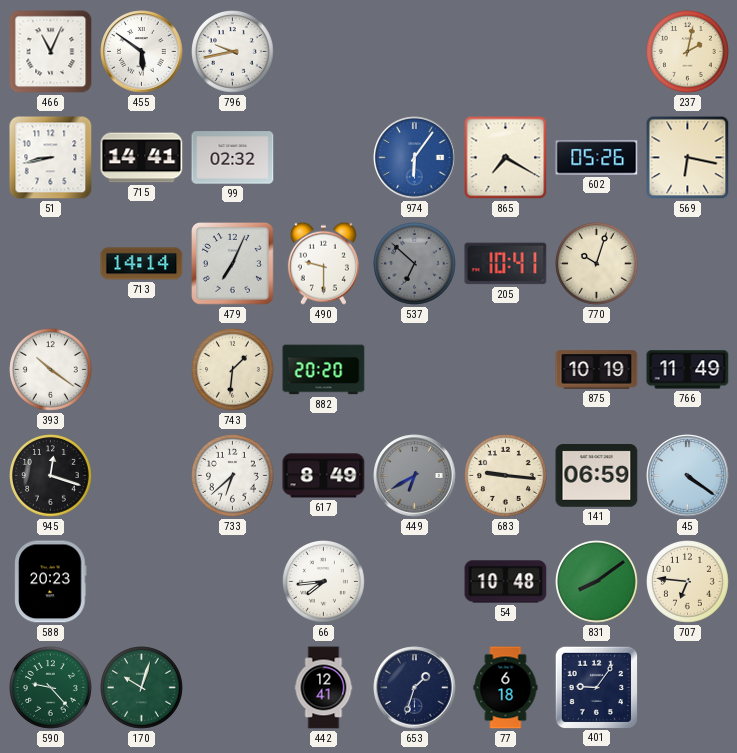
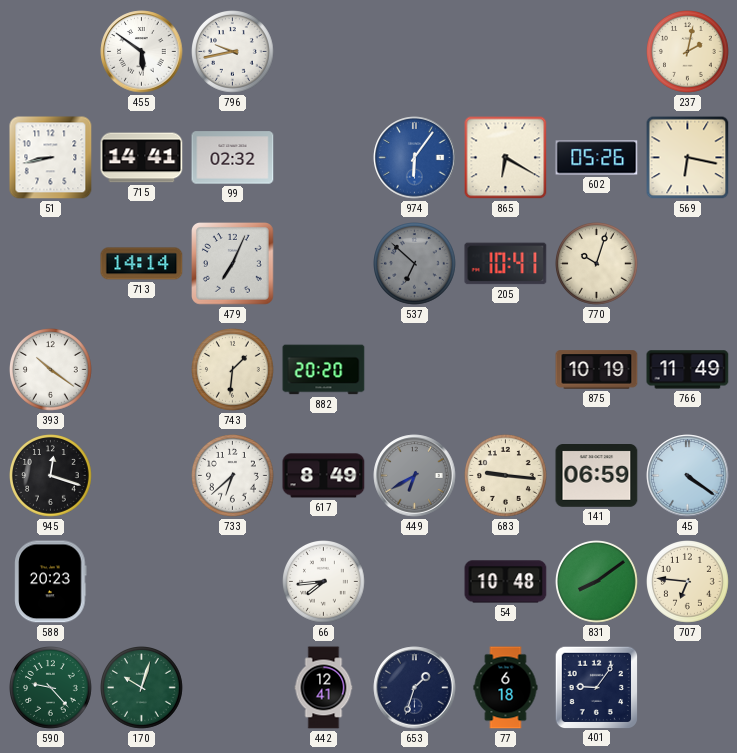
466: 11:04 -> none
865: 7:20 -> 6:20
490: 9:30 -> none
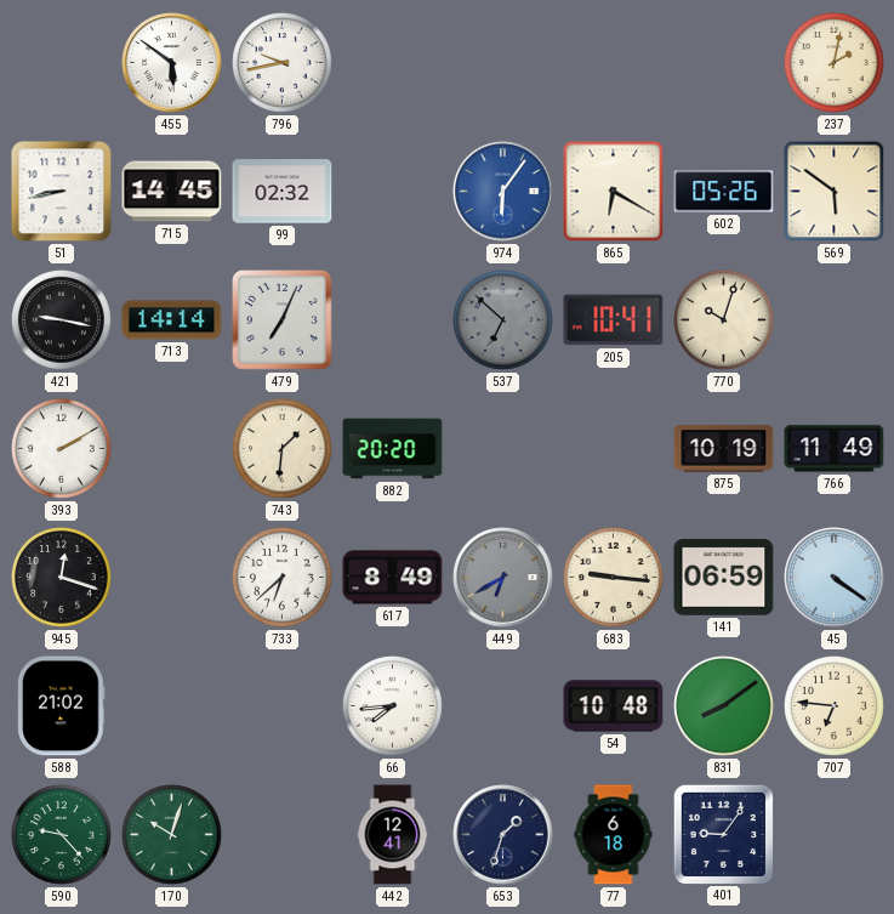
715: 14:41 -> 14:45
569: 6:17 -> 5:51
421: none -> 9:17
393: 10:21 -> 2:10
588: 20:23 -> 21:02
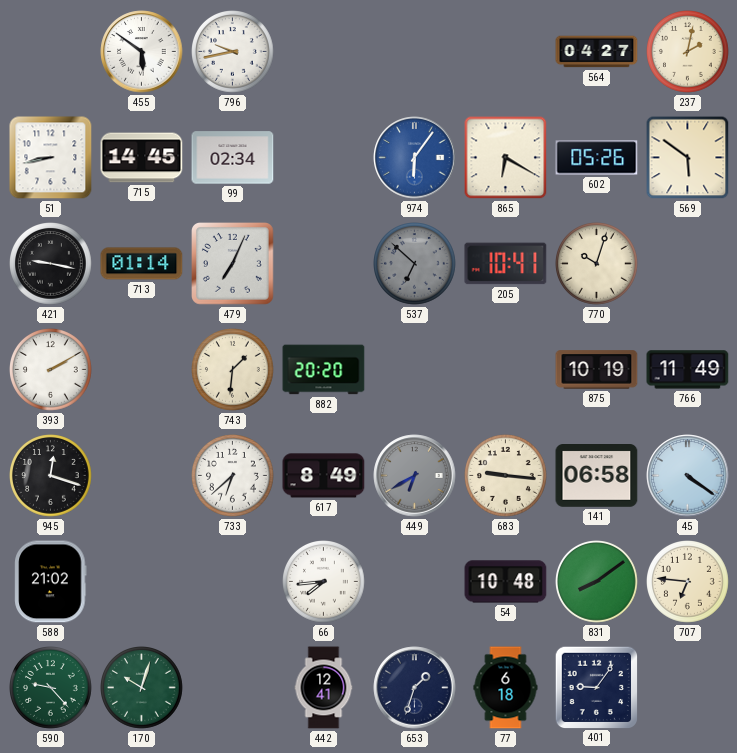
564: none -> 04:27
99: 02:32 -> 02:34
713: 14:14 -> 01:14
141: 06:59 -> 06:58
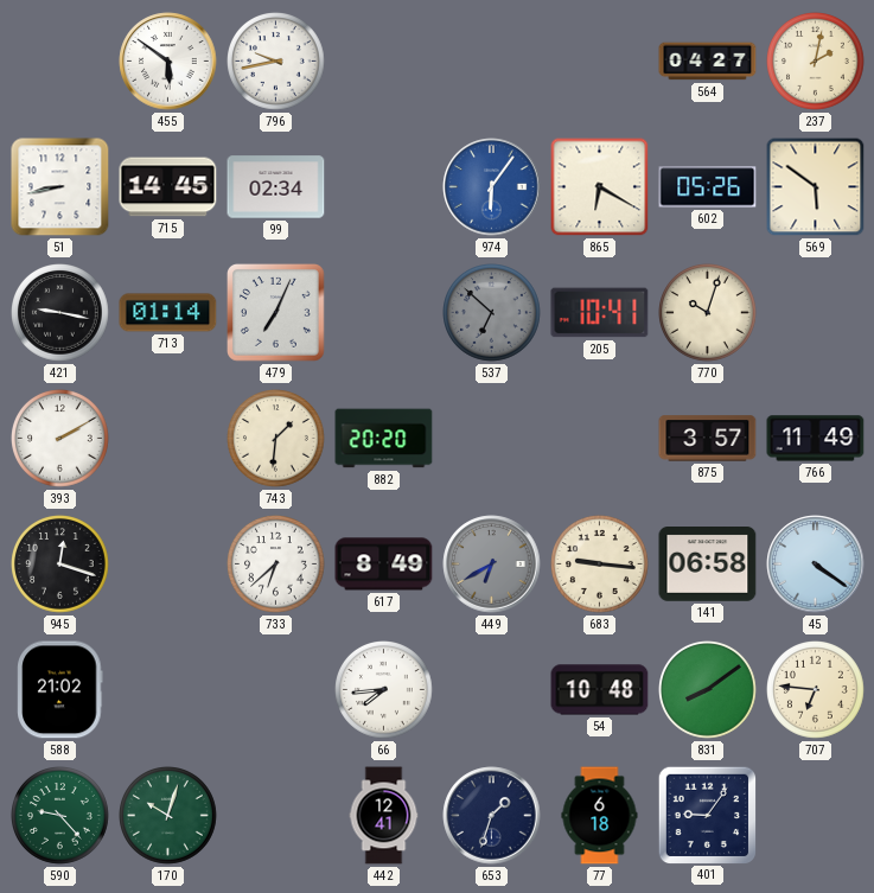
875: 10:19 -> 3:57
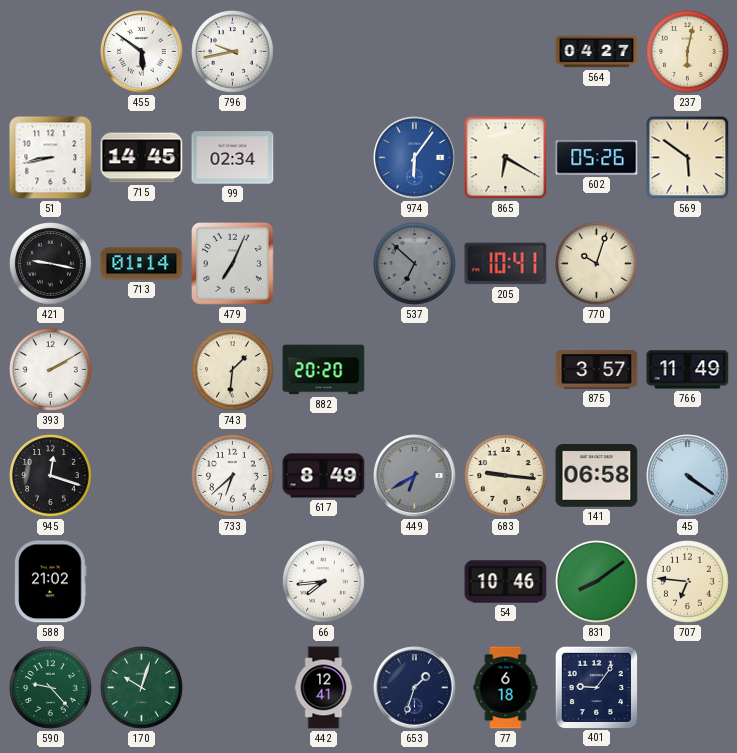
237: 2:02 -> 6:02
54: 10:48 -> 10:46
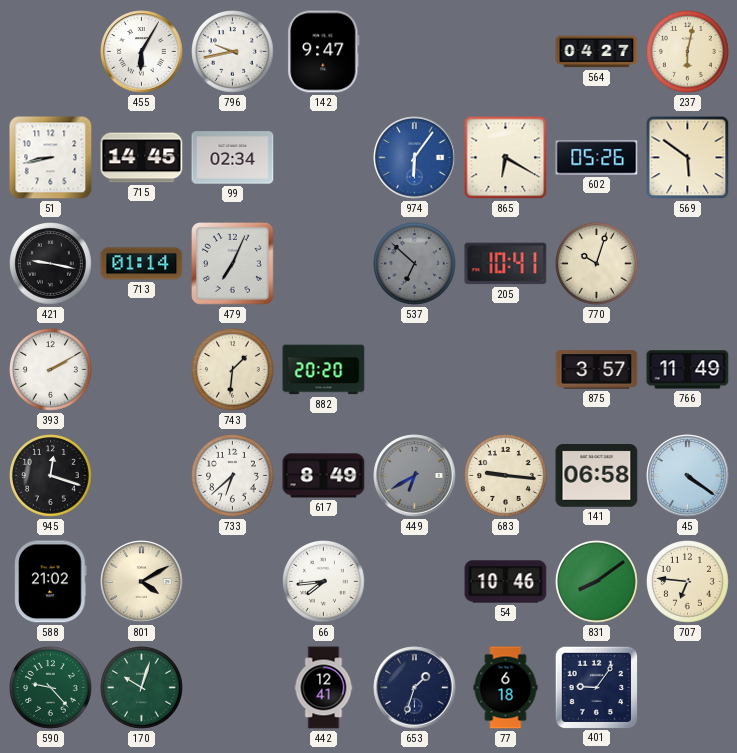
455: 5:51 -> 6:05
142: none -> 9:47
801: none -> 4:10
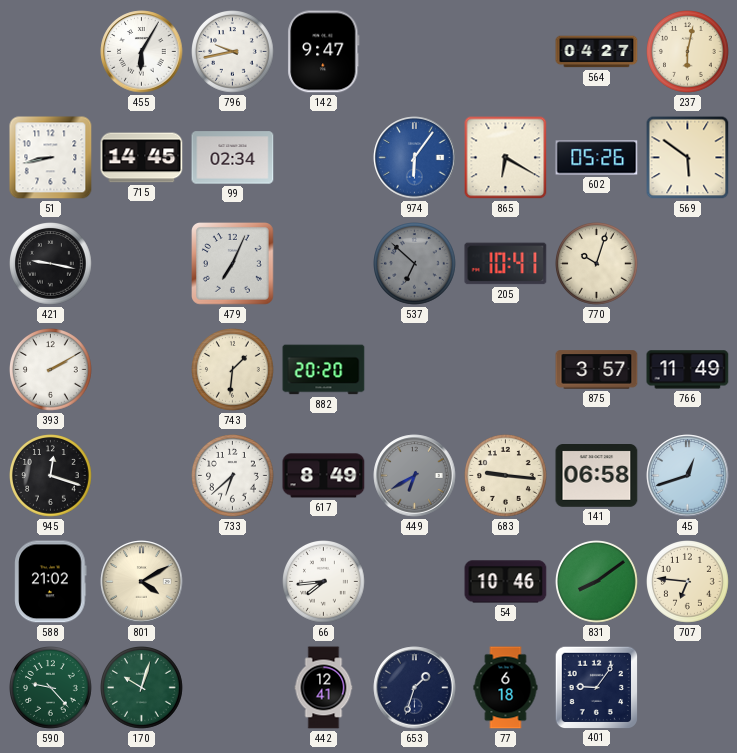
713: 01:14 -> none
45: 4:21 -> 12:42
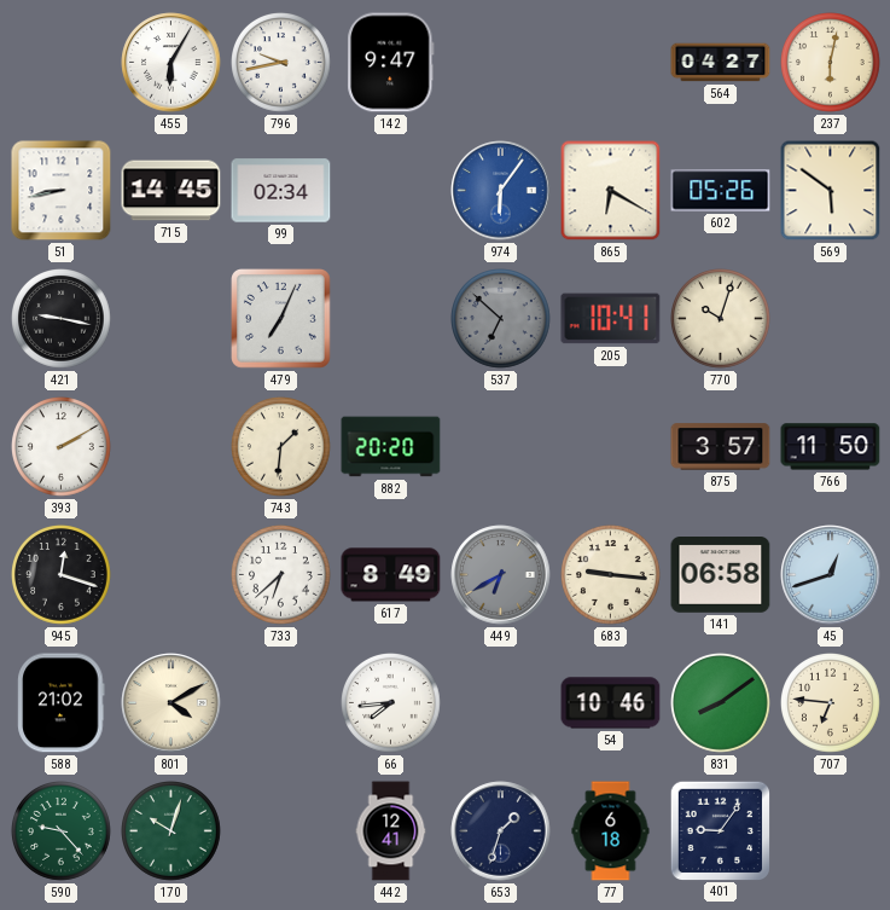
766: 11:49 -> 11:50
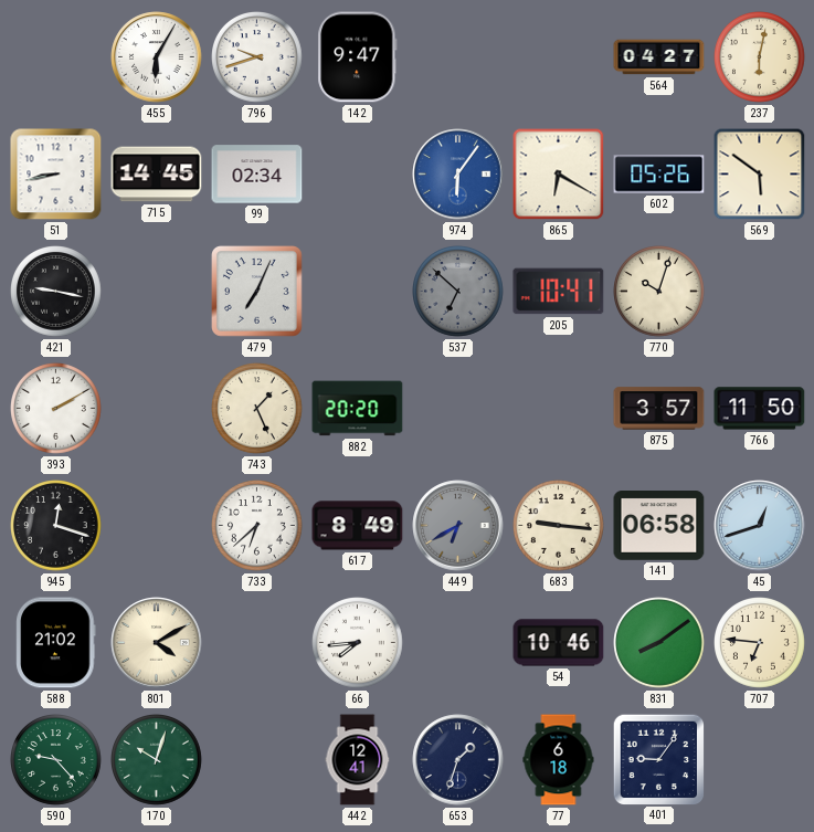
796: 9:43 -> 9:42
743: 1:31 -> 1:26
